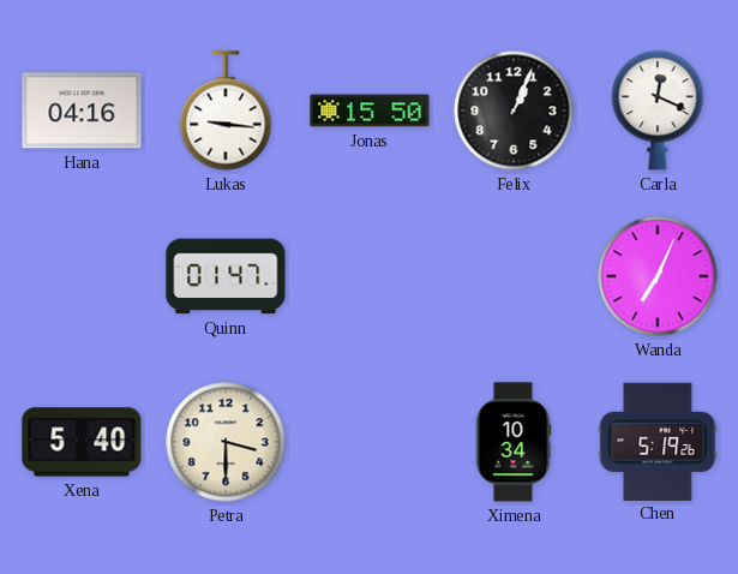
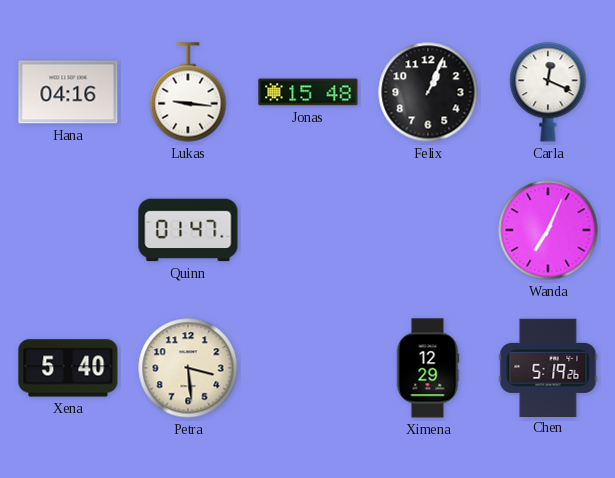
Jonas: 15:50 -> 15:48
Petra: 3:30 -> 3:29
Ximena: 10:34 -> 12:29
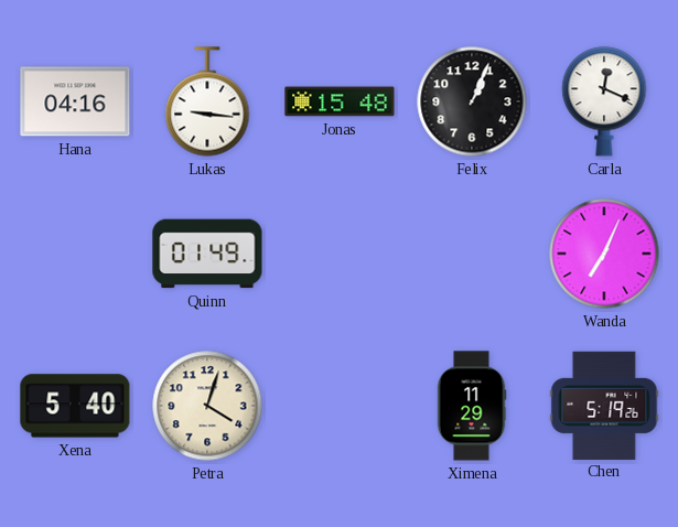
Quinn: 01:47 -> 01:49
Petra: 3:29 -> 4:03
Ximena: 12:29 -> 11:29
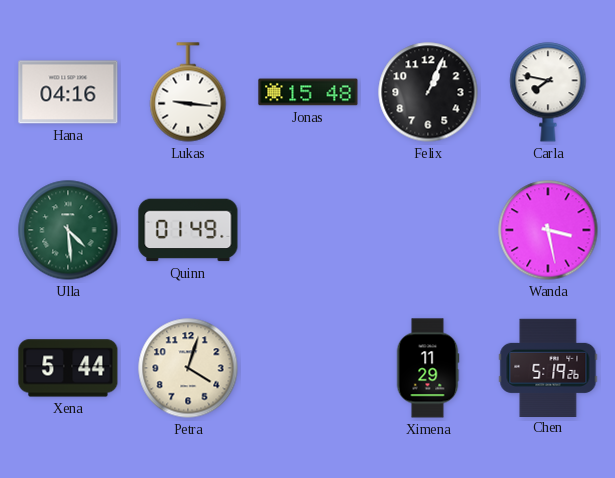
Carla: 12:19 -> 7:47
Ulla: none -> 4:29
Wanda: 7:04 -> 3:28
Xena: 5:40 -> 5:44
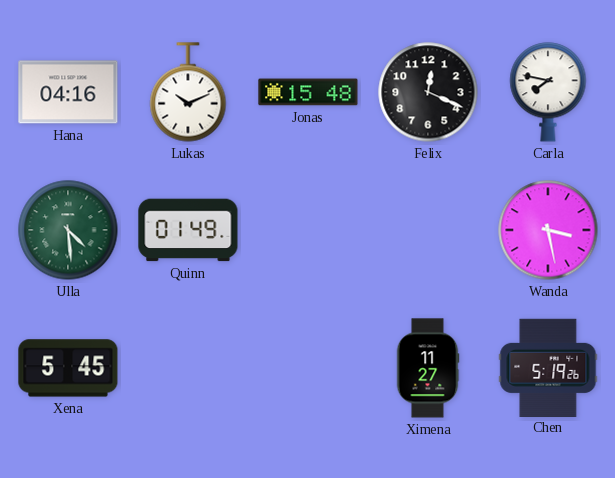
Lukas: 9:16 -> 10:11
Felix: 1:04 -> 12:19
Xena: 5:44 -> 5:45
Petra: 4:03 -> none
Ximena: 11:29 -> 11:27
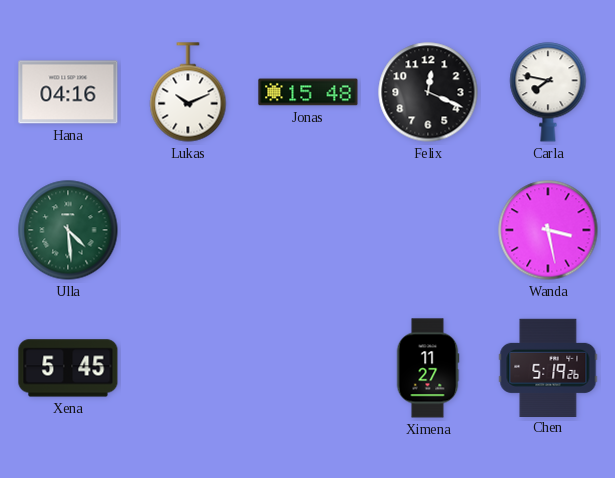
Quinn: 01:49 -> none
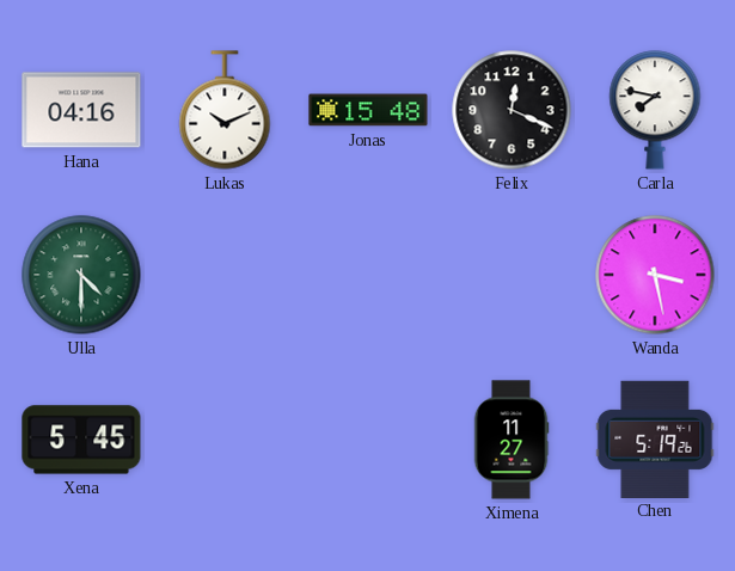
Ulla: 4:29 -> 4:30
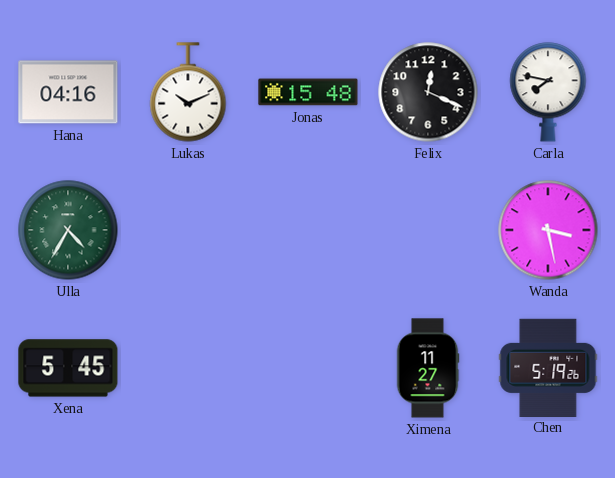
Ulla: 4:30 -> 4:35
